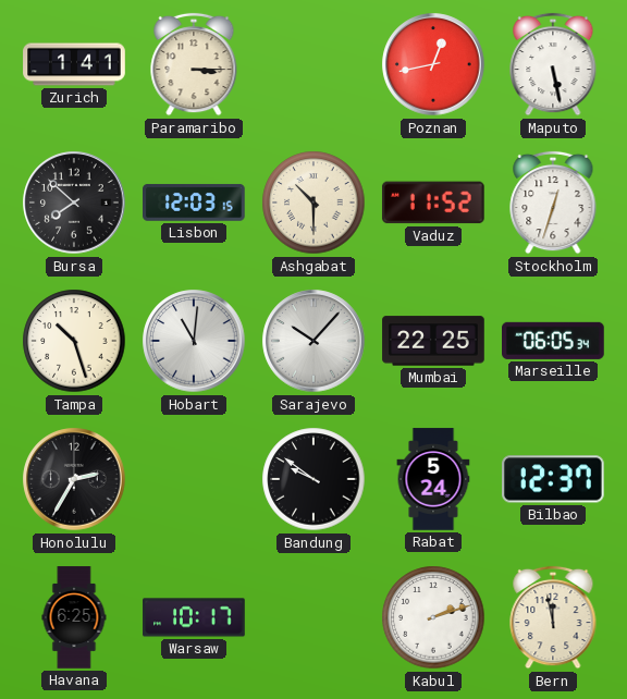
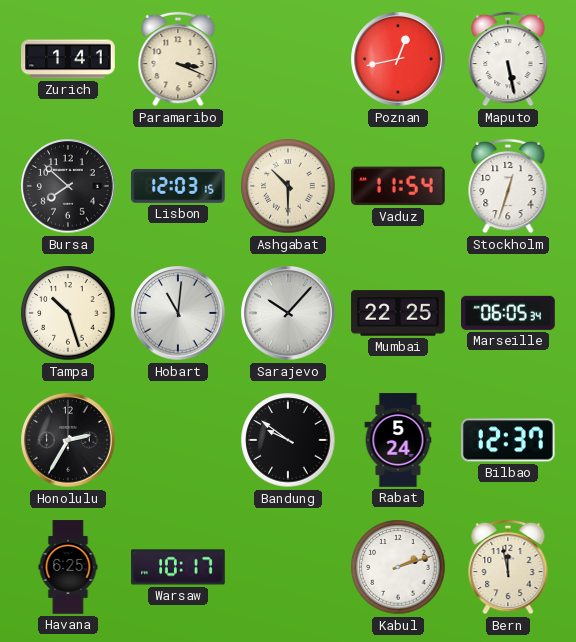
Paramaribo: 3:15 -> 3:19
Vaduz: 11:52 -> 11:54
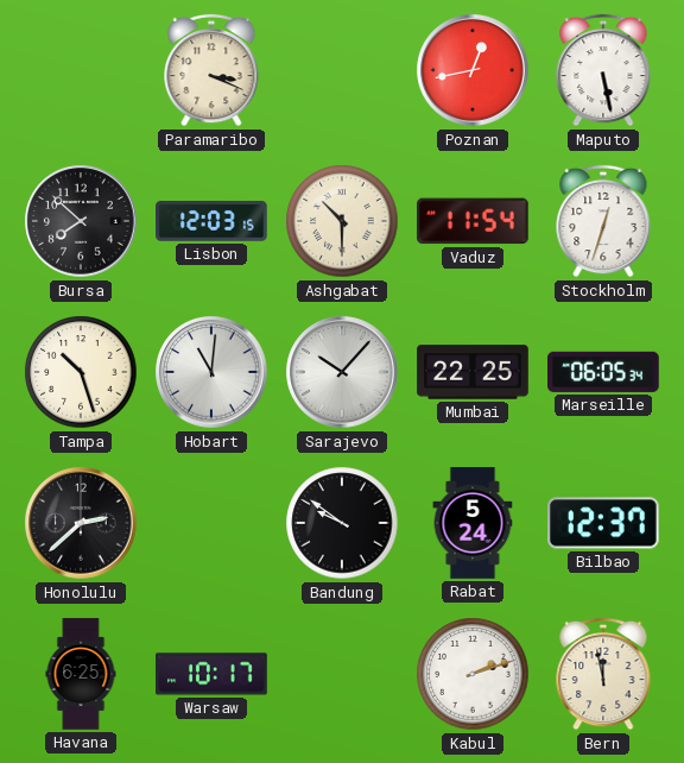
Zurich: 1:41 -> none
Honolulu: 2:35 -> 2:38
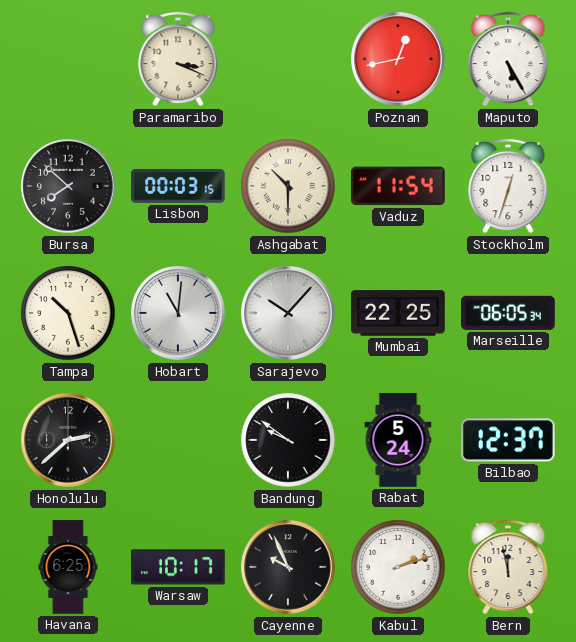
Maputo: 5:28 -> 5:25
Lisbon: 12:03 -> 00:03
Cayenne: none -> 9:56
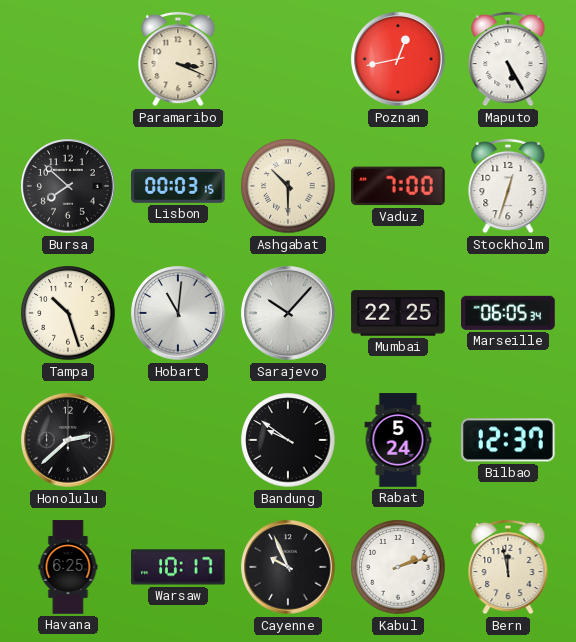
Vaduz: 11:54 -> 7:00
